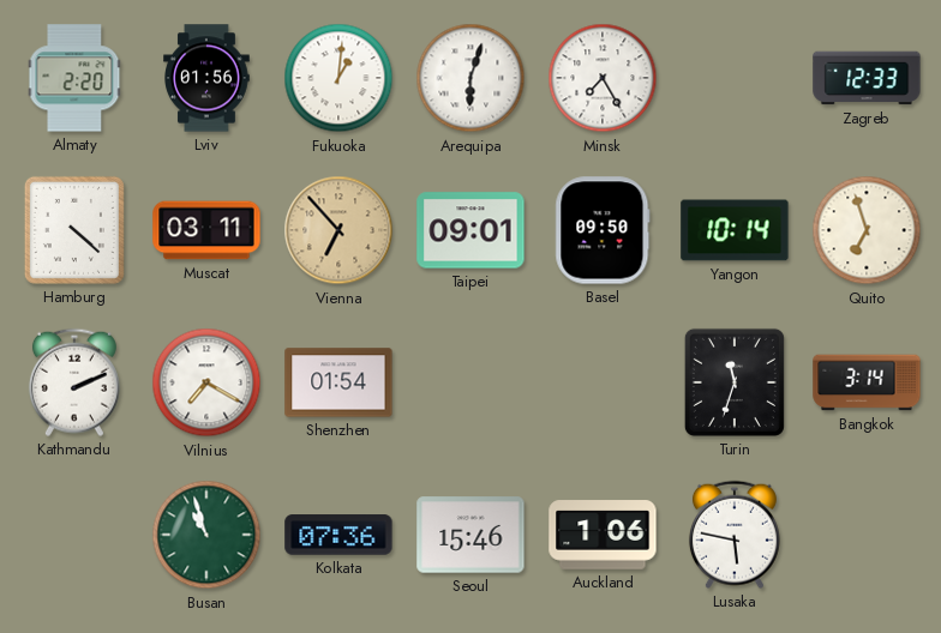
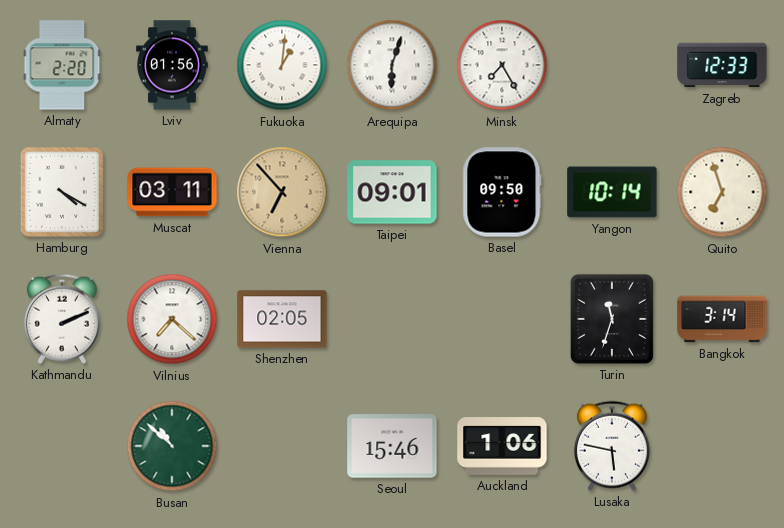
Hamburg: 4:22 -> 4:20
Vilnius: 7:20 -> 7:22
Shenzhen: 01:54 -> 02:05
Busan: 10:57 -> 10:52
Kolkata: 07:36 -> none
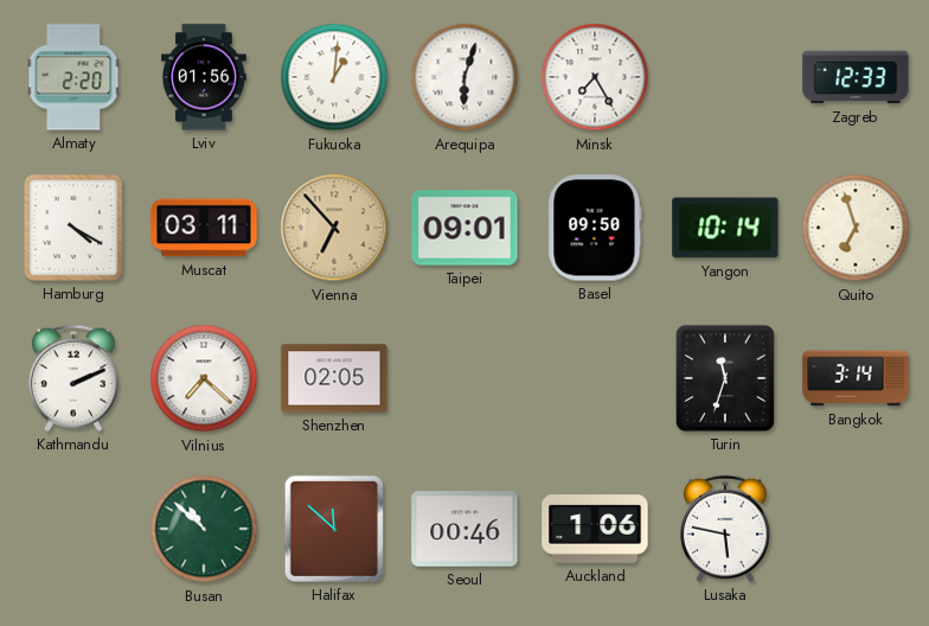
Halifax: none -> 11:52
Seoul: 15:46 -> 00:46
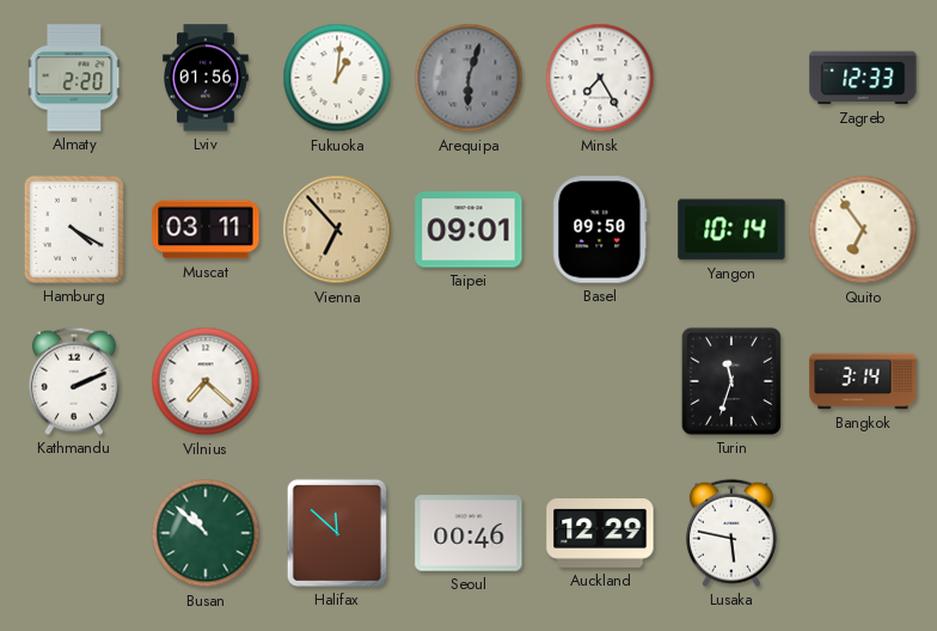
Arequipa dial: white -> grey
Quito: 6:57 -> 6:54
Shenzhen: 02:05 -> none
Auckland: 1:06 -> 12:29
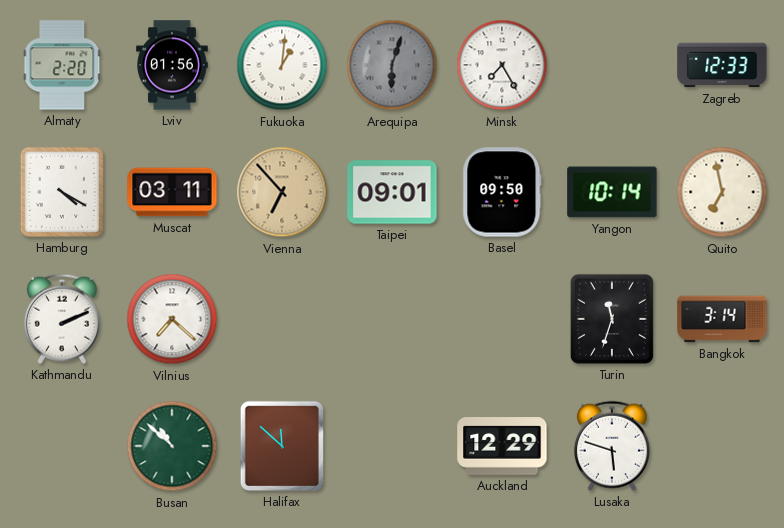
Quito: 6:54 -> 6:58
Seoul: 00:46 -> none
Lusaka: 5:47 -> 5:48
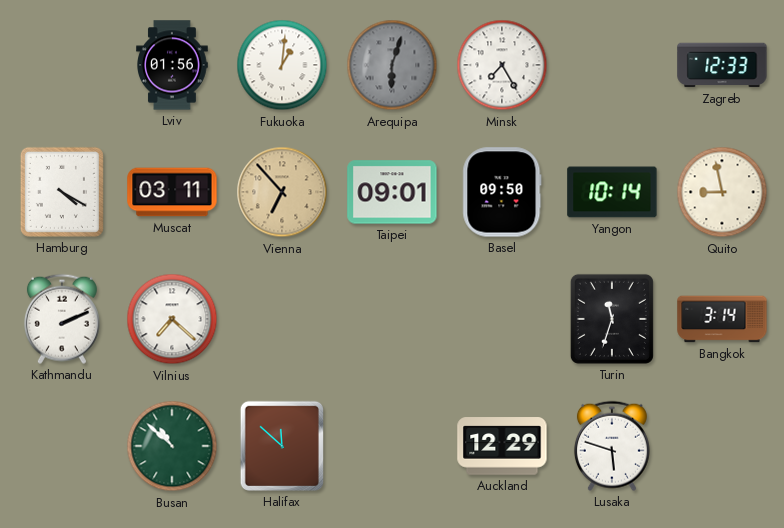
Almaty: 2:20 -> none
Quito: 6:58 -> 8:58
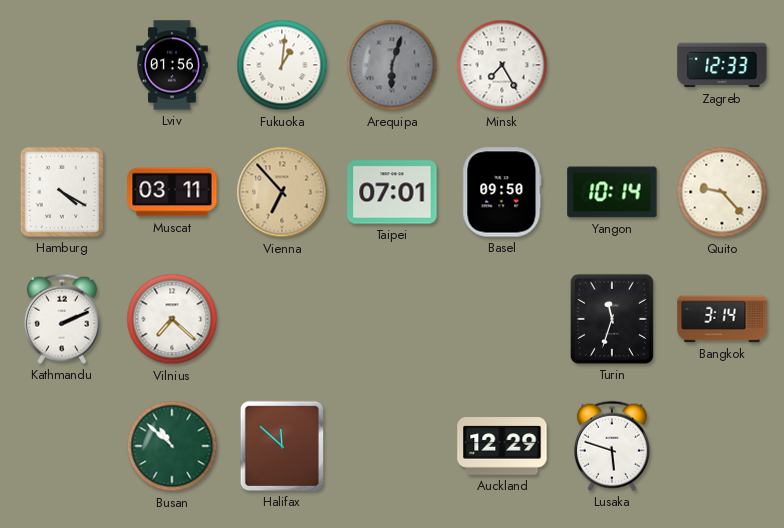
Taipei: 09:01 -> 07:01
Quito: 8:58 -> 9:23
